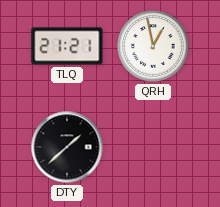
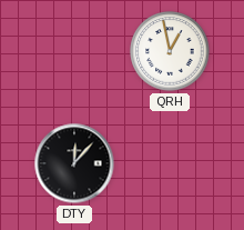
TLQ: 21:21 -> none
DTY: 1:38 -> 12:07
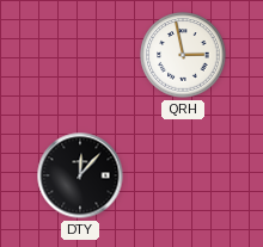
QRH: 12:58 -> 2:58
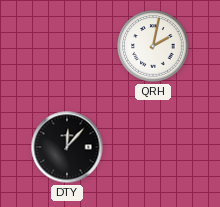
QRH: 2:58 -> 2:02
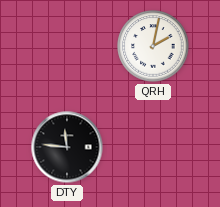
DTY: 12:07 -> 11:46
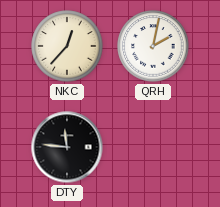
NKC: none -> 12:37
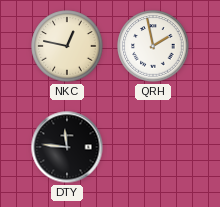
NKC: 12:37 -> 12:47
QRH: 2:02 -> 1:58
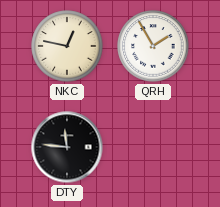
QRH: 1:58 -> 1:55
